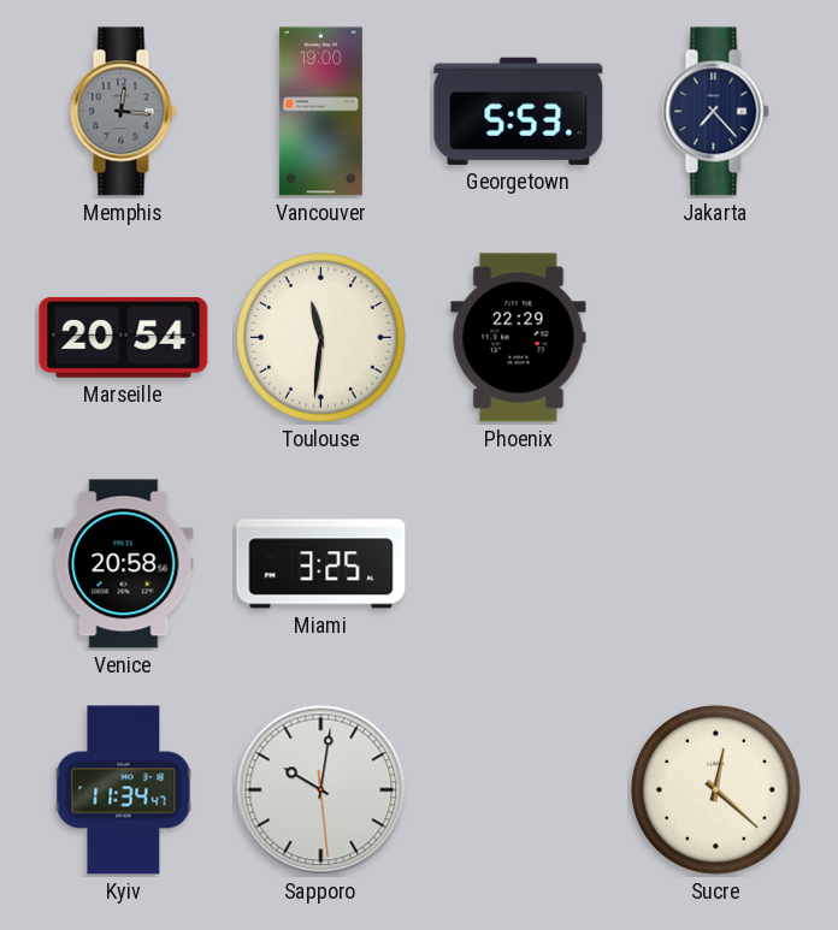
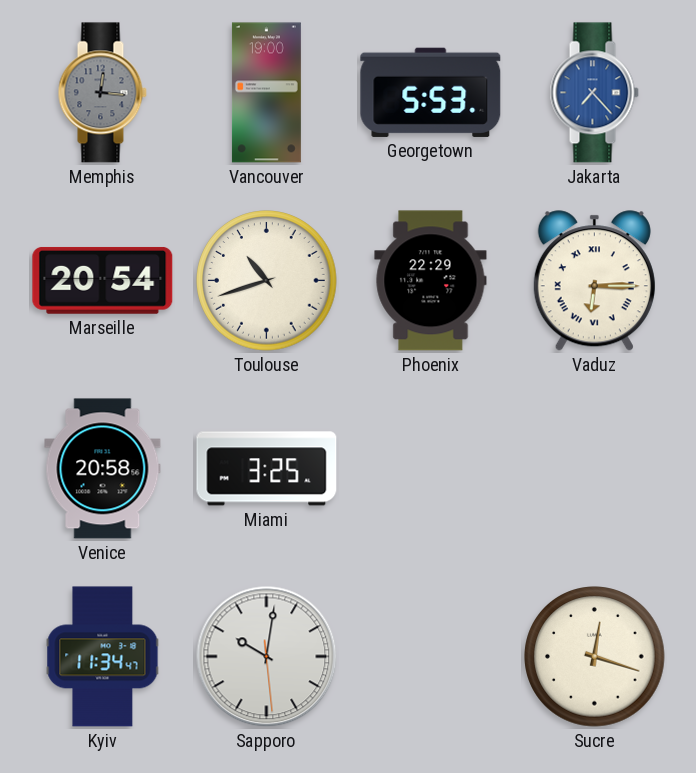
Jakarta dial: navy -> blue
Toulouse: 11:31 -> 10:42
Vaduz: none -> 6:15
Sucre: 12:22 -> 12:18
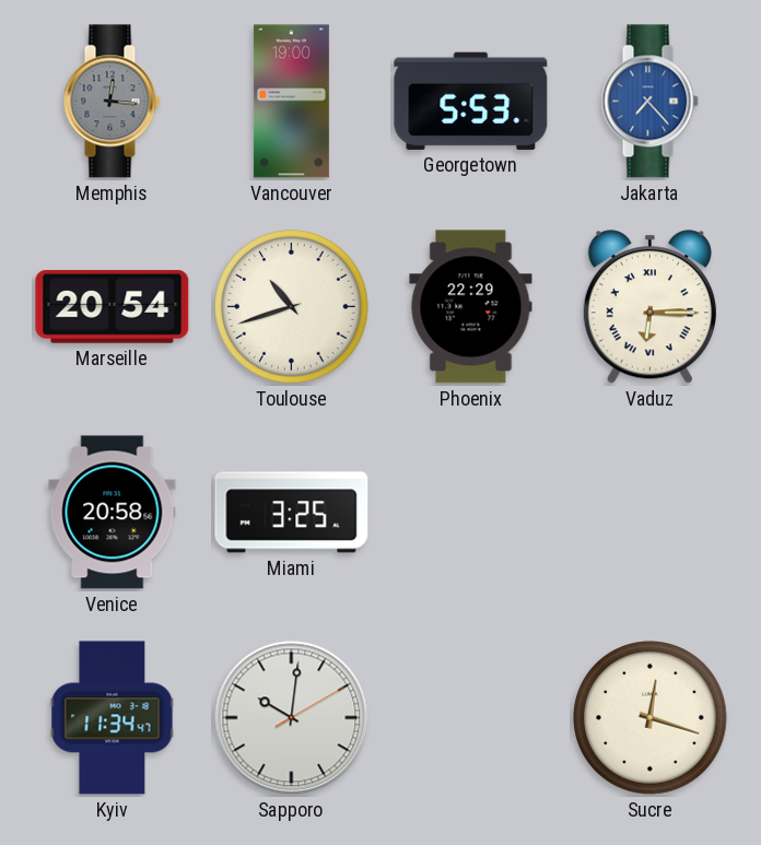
Sapporo: 10:01:29 -> 10:01:10
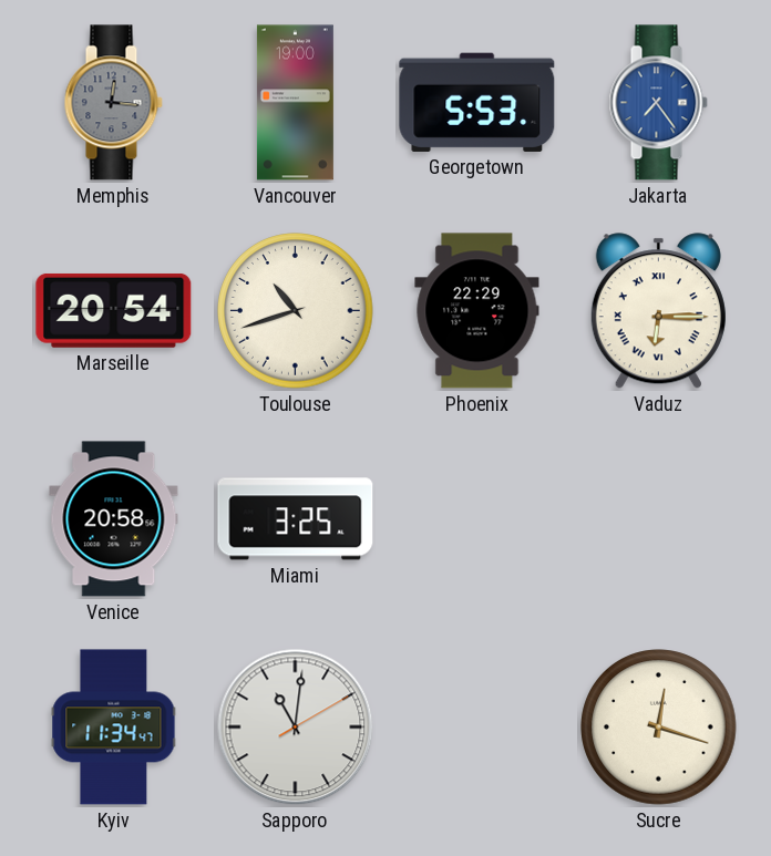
Jakarta: 7:23 -> 7:24
Sapporo: 10:01 -> 11:01
